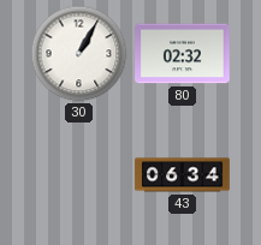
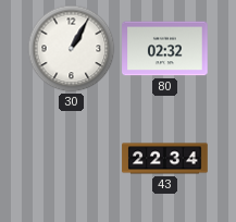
43: 06:34 -> 22:34
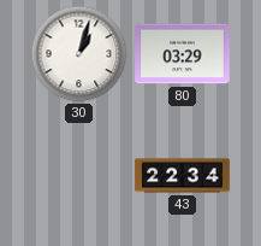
30: 1:05 -> 1:03
80: 02:32 -> 03:29
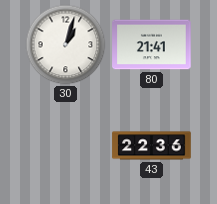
80: 03:29 -> 21:41
43: 22:34 -> 22:36
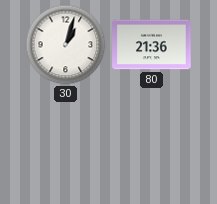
80: 21:41 -> 21:36
43: 22:36 -> none
